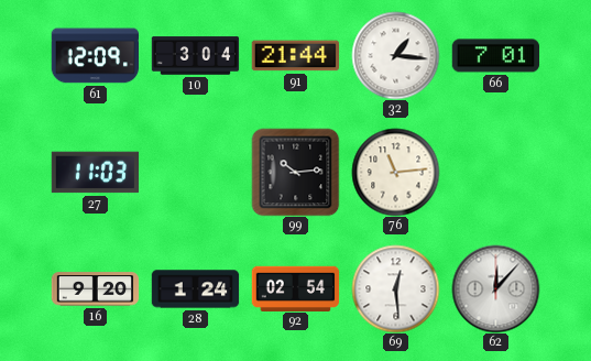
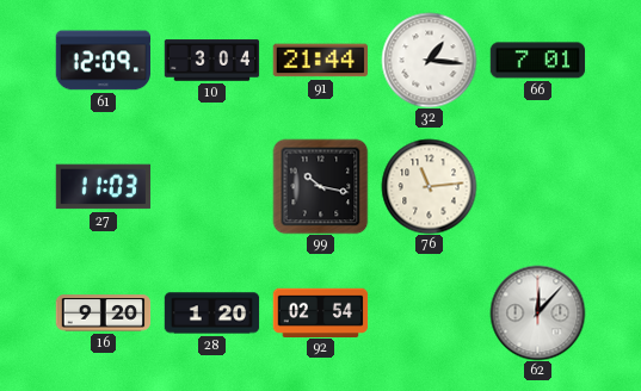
99: 10:14 -> 10:17
28: 1:24 -> 1:20
69: 12:29 -> none
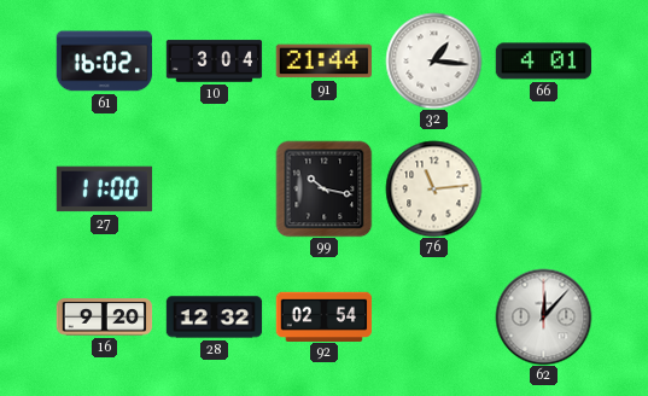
61: 12:09 -> 16:02
66: 7:01 -> 4:01
27: 11:03 -> 11:00
28: 1:20 -> 12:32
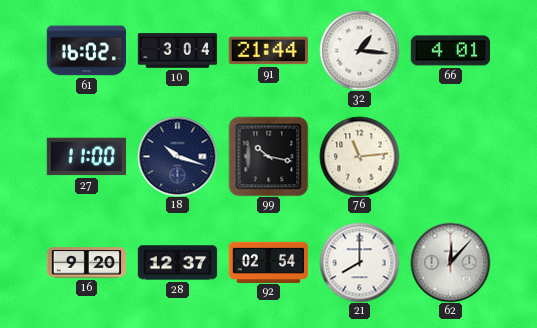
18: none -> 10:18
28: 12:32 -> 12:37
21: none -> 8:00
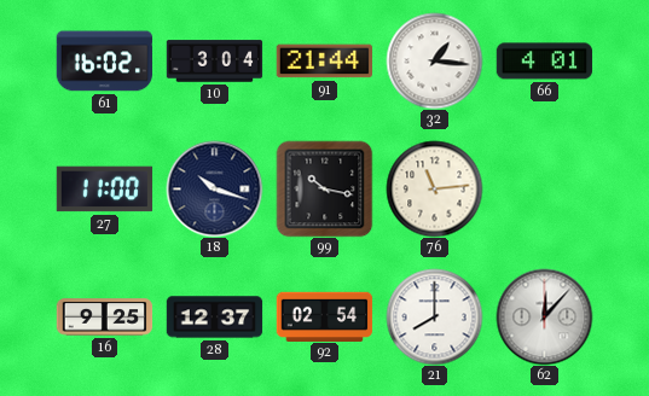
16: 9:20 -> 9:25
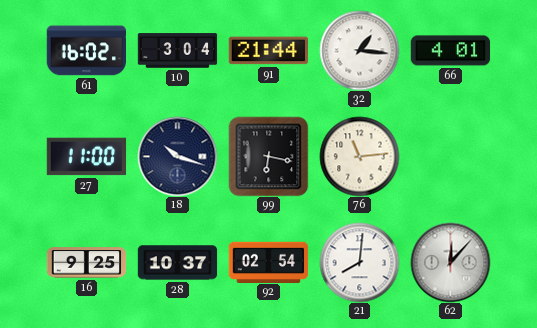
99: 10:17 -> 6:17
28: 12:37 -> 10:37
21: 8:00 -> 8:01
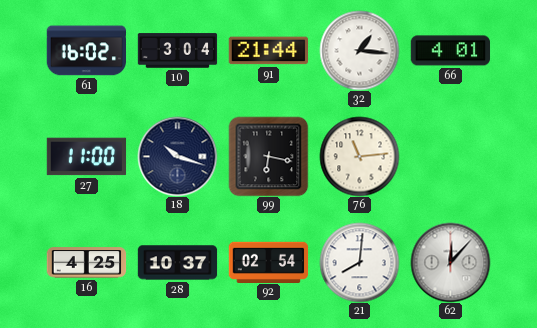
16: 9:25 -> 4:25
